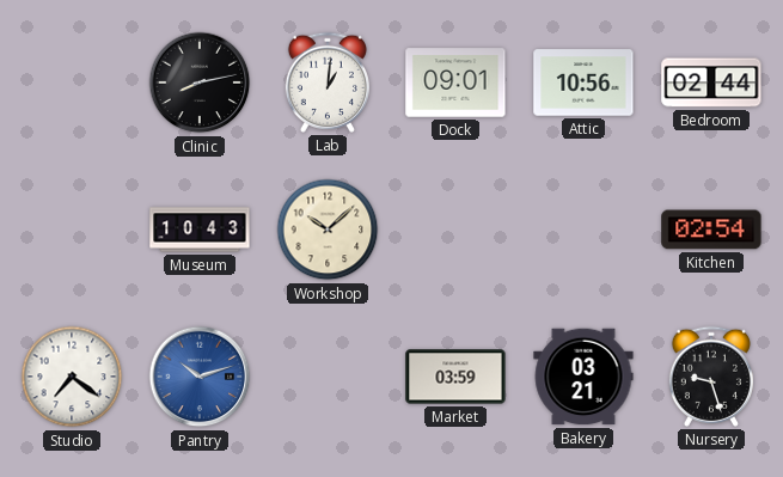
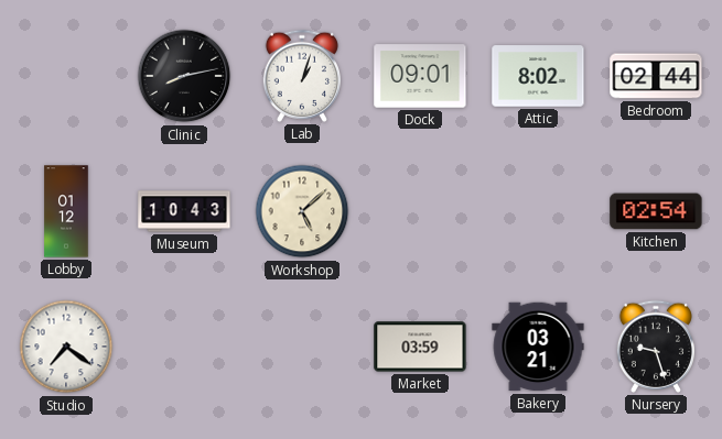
Lab: 1:01 -> 1:03
Attic: 10:56 -> 8:02
Lobby: none -> 01:12
Workshop: 10:08 -> 5:08
Pantry: 10:12 -> none
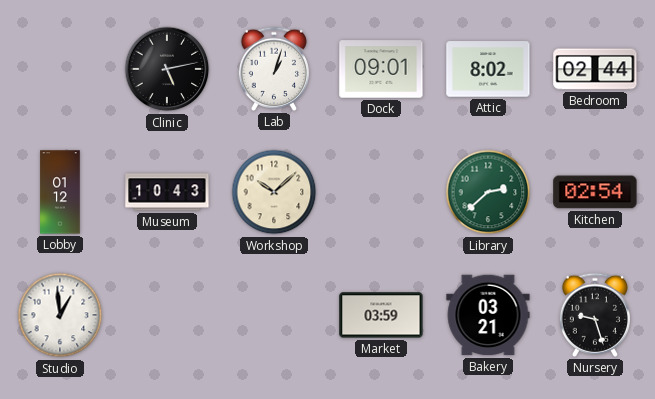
Clinic: 8:13 -> 5:13
Workshop: 5:08 -> 10:08
Library: none -> 2:38
Studio: 7:21 -> 12:59
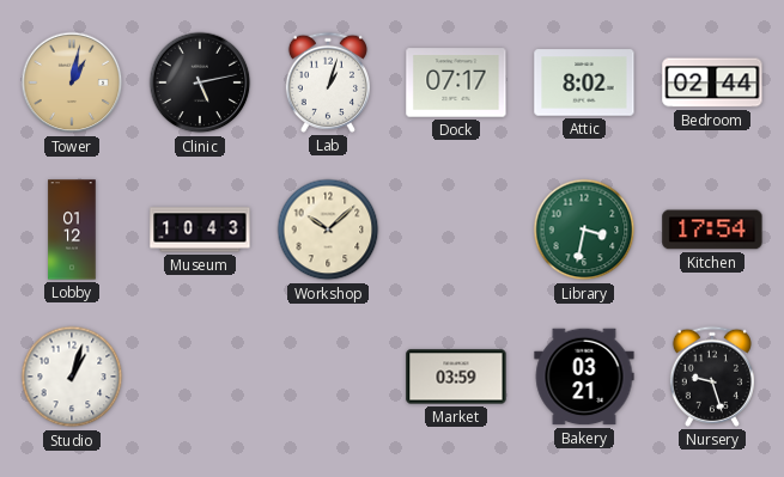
Tower: none -> 1:02
Dock: 09:01 -> 07:17
Library: 2:38 -> 3:32
Kitchen: 02:54 -> 17:54
Studio: 12:59 -> 1:03
